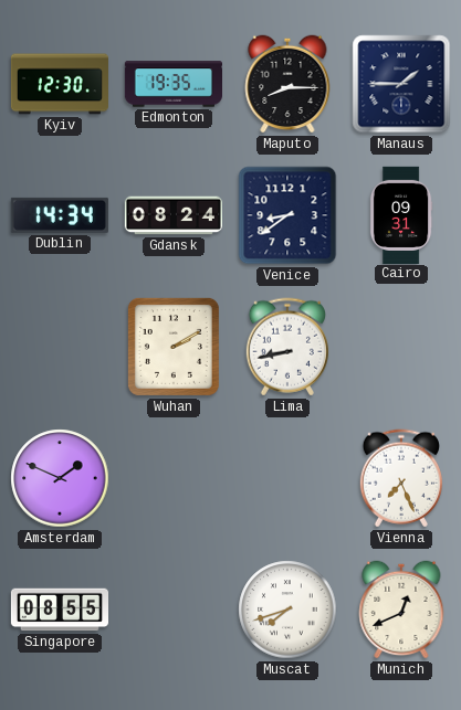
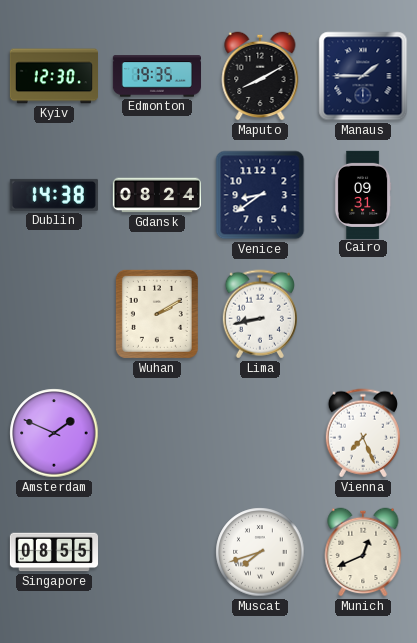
Maputo: 8:15 -> 8:10
Dublin: 14:34 -> 14:38
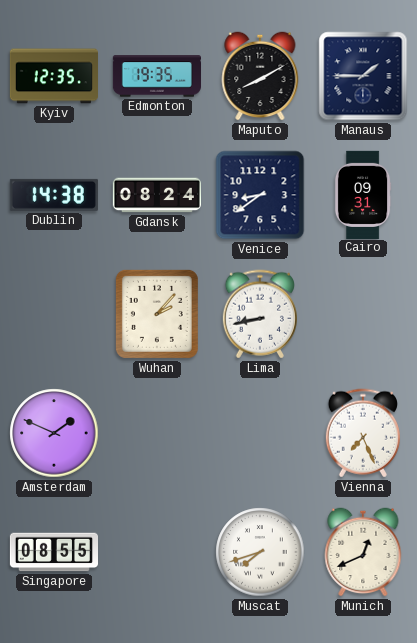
Kyiv: 12:30 -> 12:35
Wuhan: 2:10 -> 2:07
